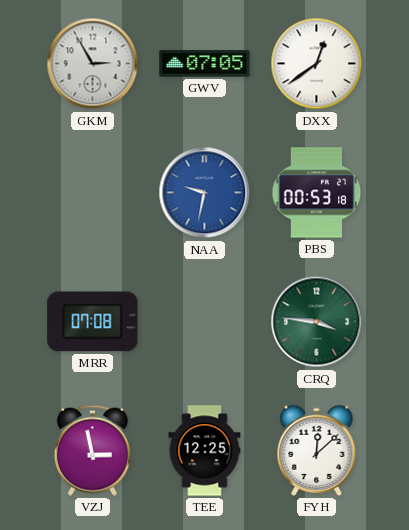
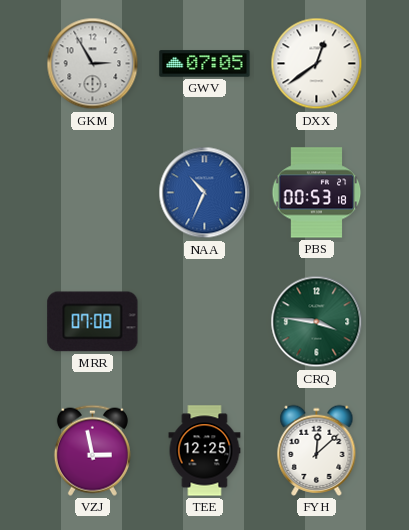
NAA: 9:32 -> 10:34
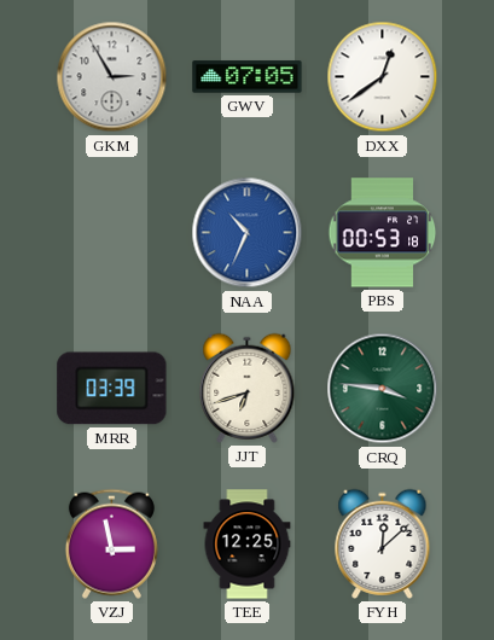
MRR: 07:08 -> 03:39
JJT: none -> 6:42
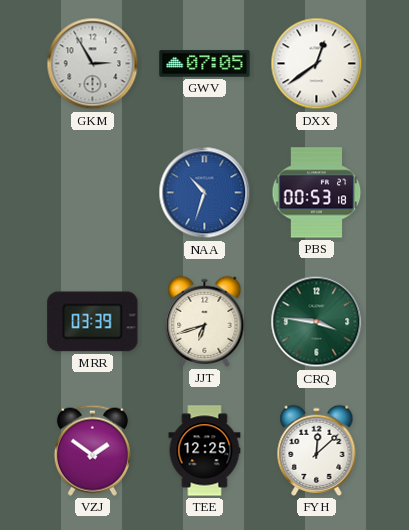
NAA: 10:34 -> 10:33
VZJ: 2:58 -> 1:51
